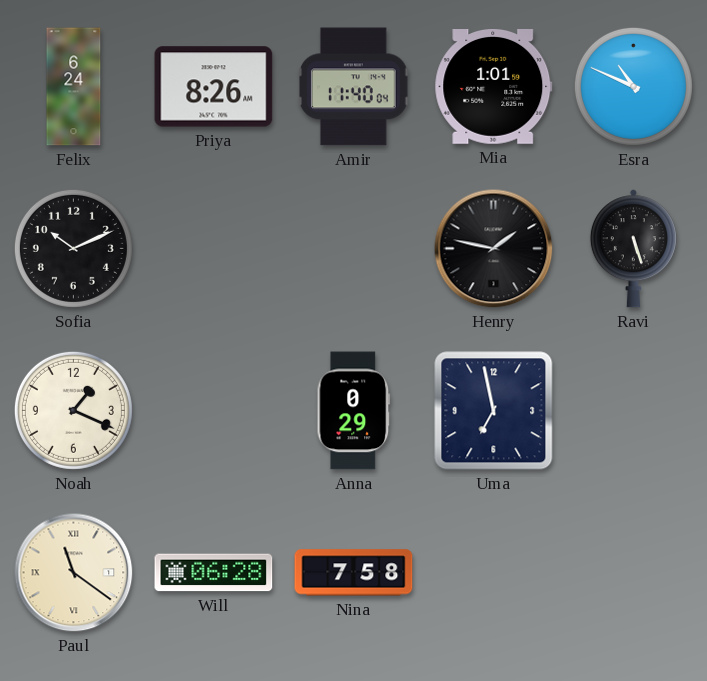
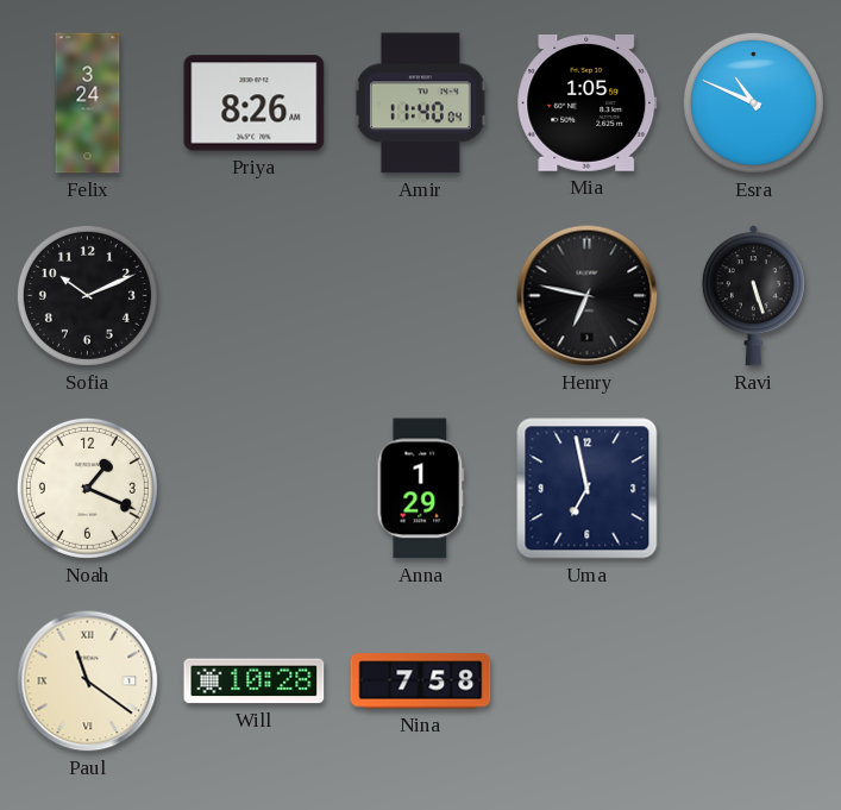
Felix: 6:24 -> 3:24
Mia: 1:01 -> 1:05
Henry: 1:47 -> 6:47
Anna: 0:29 -> 1:29
Will: 06:28 -> 10:28
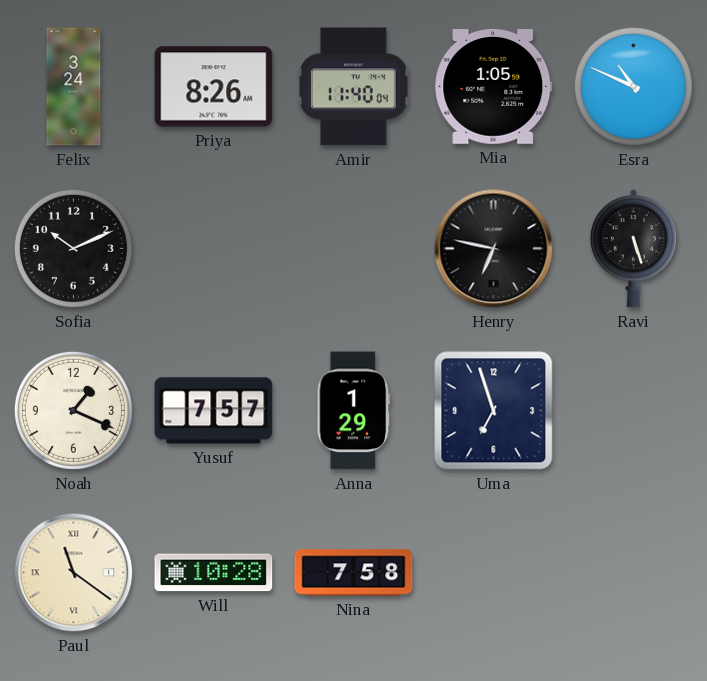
Yusuf: none -> 7:57
Uma: 6:58 -> 6:57
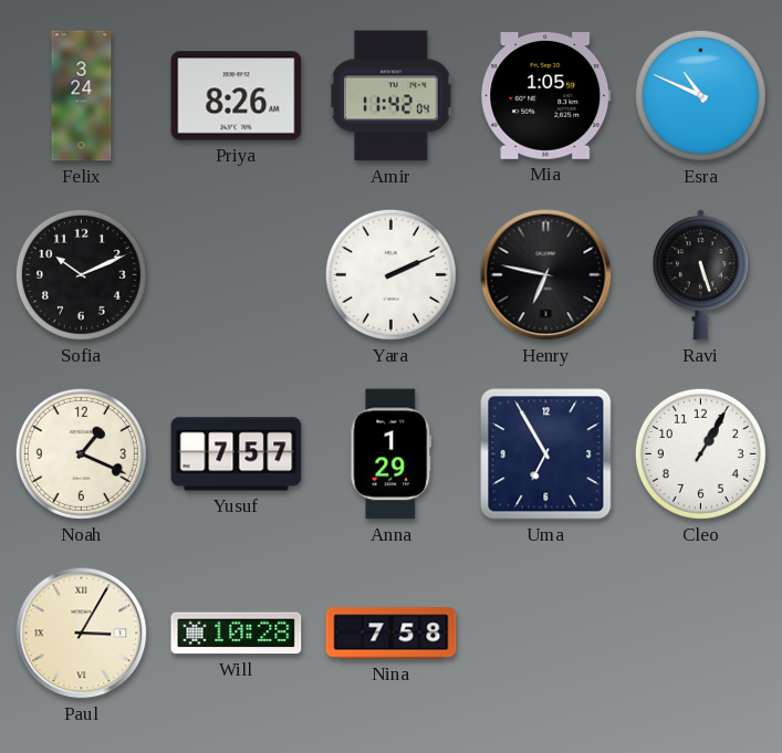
Amir: 11:40 -> 11:42
Yara: none -> 2:11
Uma: 6:57 -> 6:55
Cleo: none -> 1:05
Paul: 11:21 -> 3:05
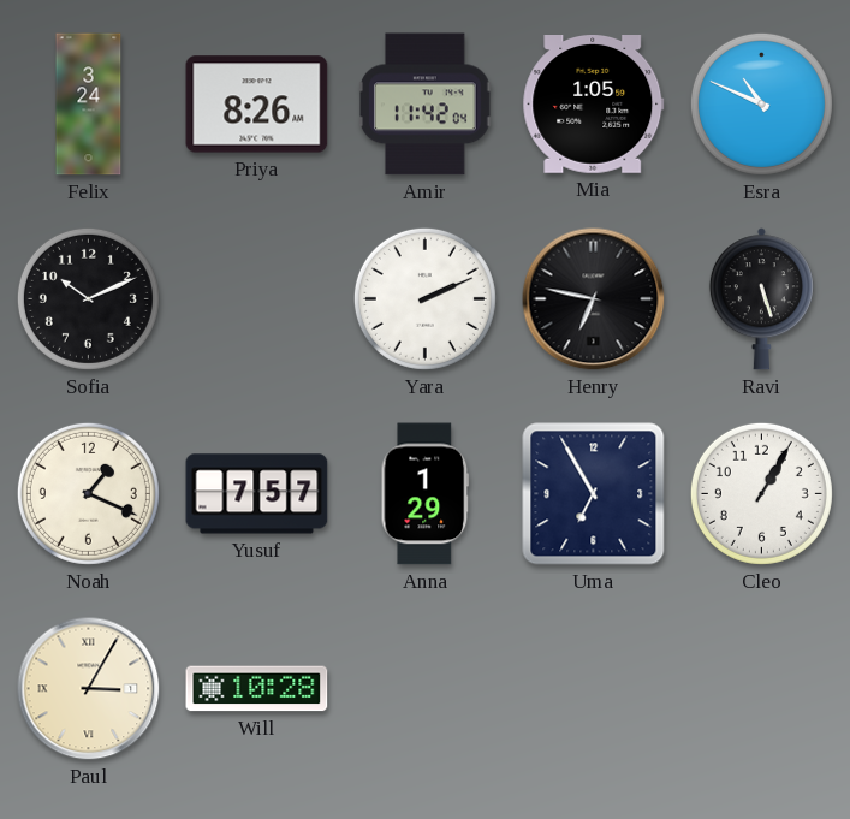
Nina: 7:58 -> none
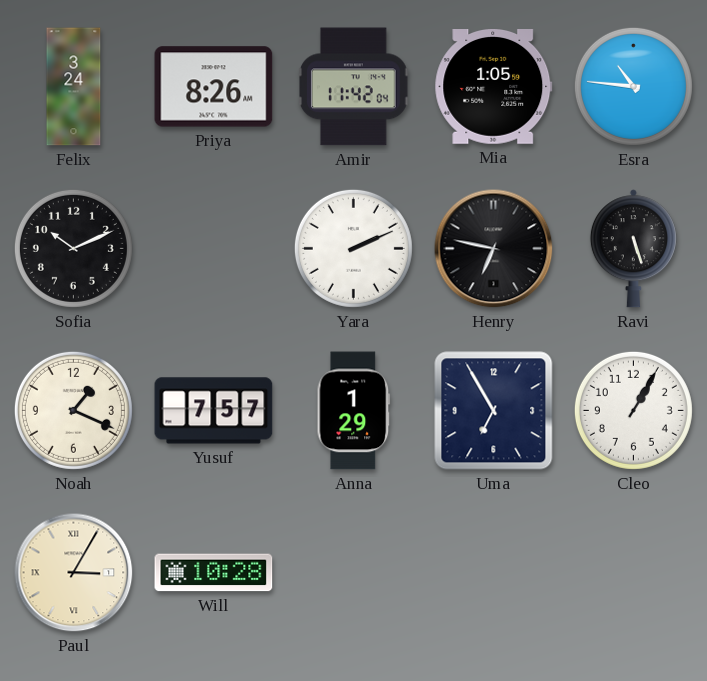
Esra: 10:49 -> 10:46
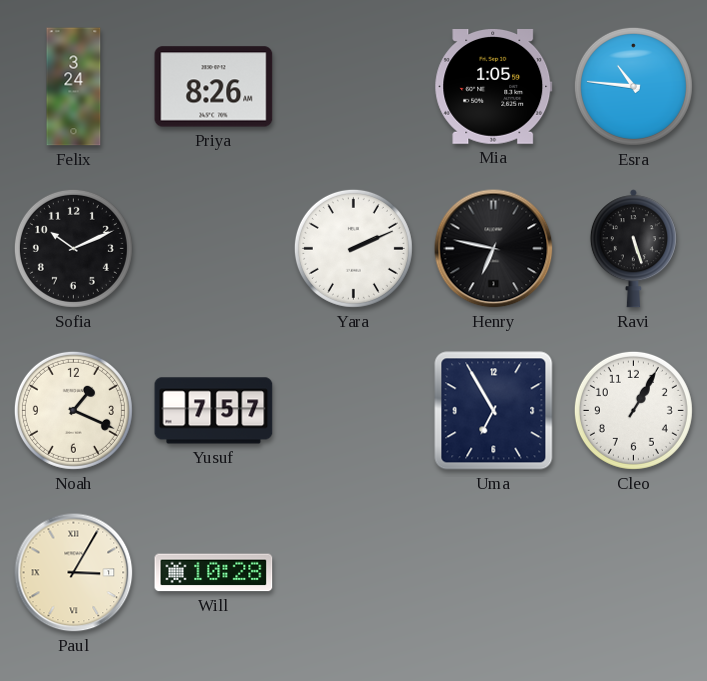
Amir: 11:42 -> none
Anna: 1:29 -> none
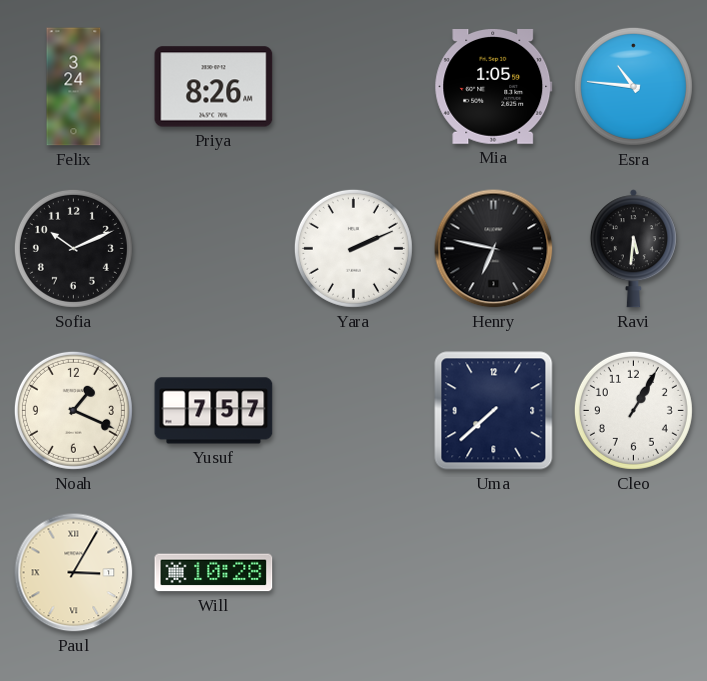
Ravi: 5:27 -> 5:31
Uma: 6:55 -> 7:38
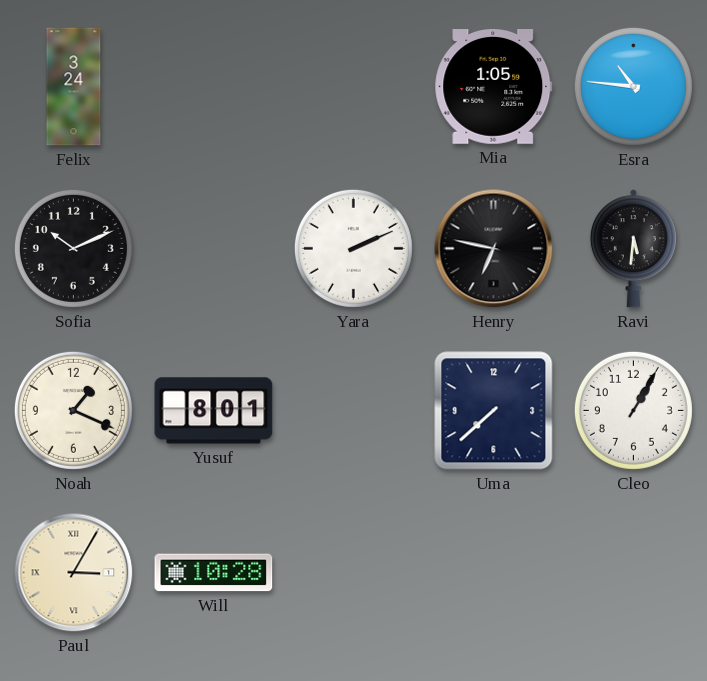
Priya: 8:26 -> none
Yusuf: 7:57 -> 8:01
